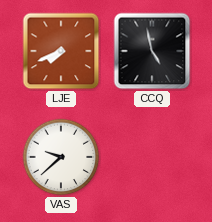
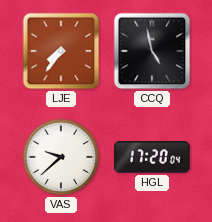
LJE: 7:41 -> 7:36
HGL: none -> 17:20
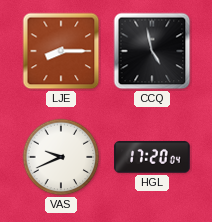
LJE: 7:36 -> 8:15
VAS: 9:38 -> 9:41
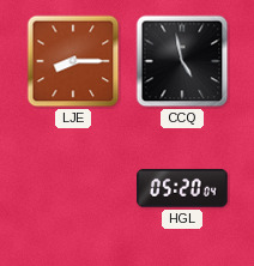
VAS: 9:41 -> none
HGL: 17:20 -> 05:20
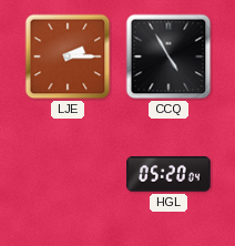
LJE: 8:15 -> 2:15
CCQ: 4:58 -> 4:55
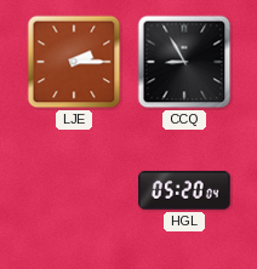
CCQ: 4:55 -> 8:55
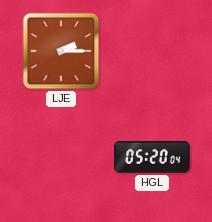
CCQ: 8:55 -> none
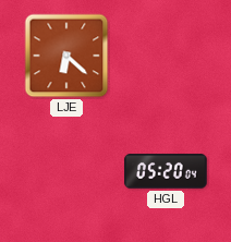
LJE: 2:15 -> 6:22
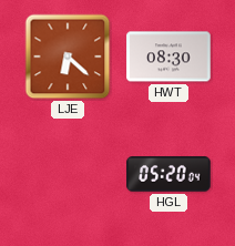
HWT: none -> 08:30
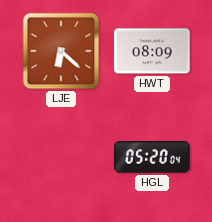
HWT: 08:30 -> 08:09
